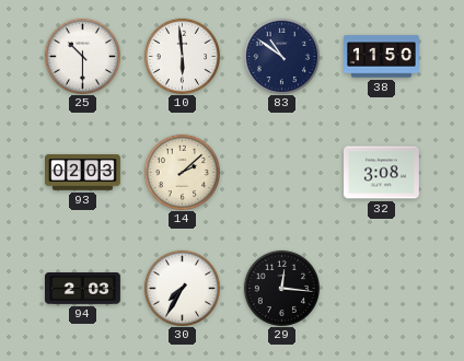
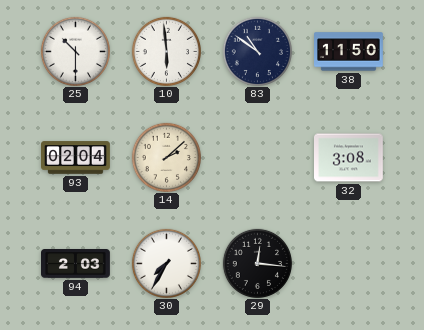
93: 02:03 -> 02:04
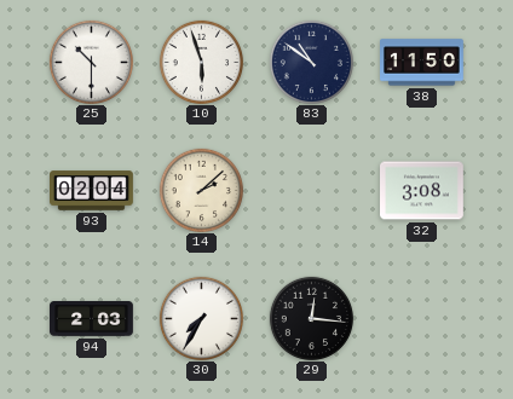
10: 5:59 -> 5:57
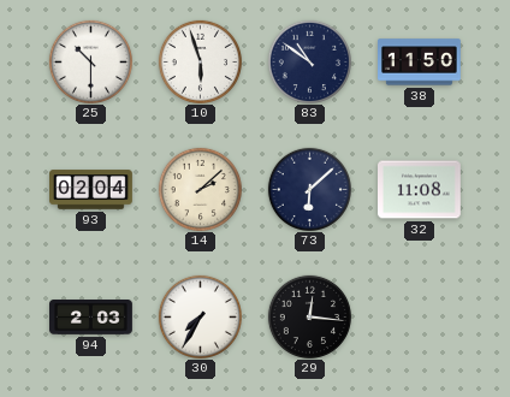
73: none -> 6:08
32: 3:08 -> 11:08
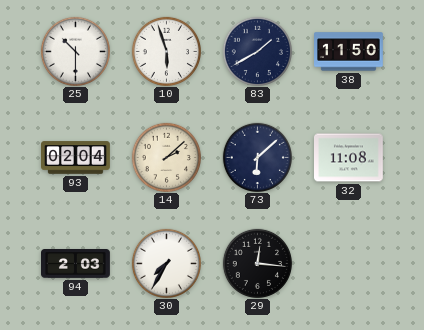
83: 10:51 -> 1:40
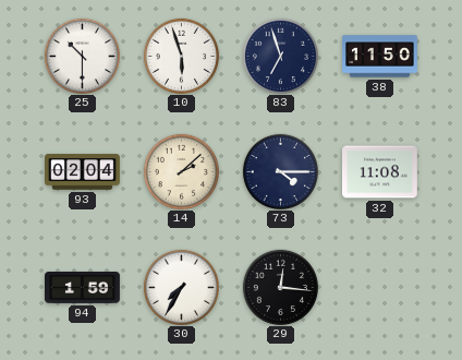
83: 1:40 -> 6:57
73: 6:08 -> 4:15
94: 2:03 -> 1:59
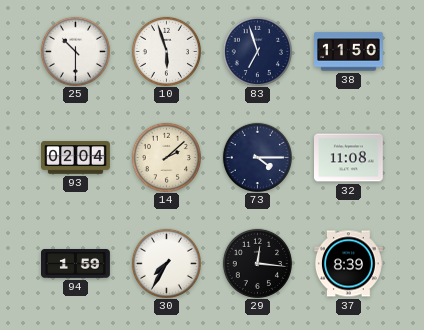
37: none -> 8:39
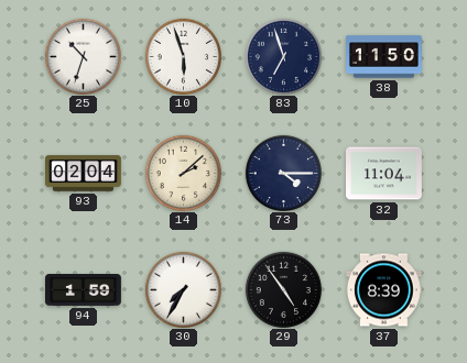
25: 10:30 -> 10:33
32: 11:08 -> 11:04
29: 12:16 -> 4:54
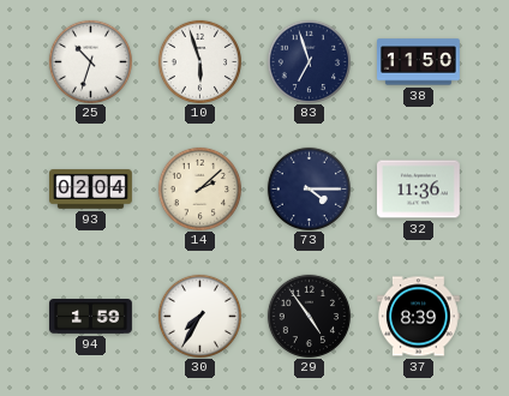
32: 11:04 -> 11:36
